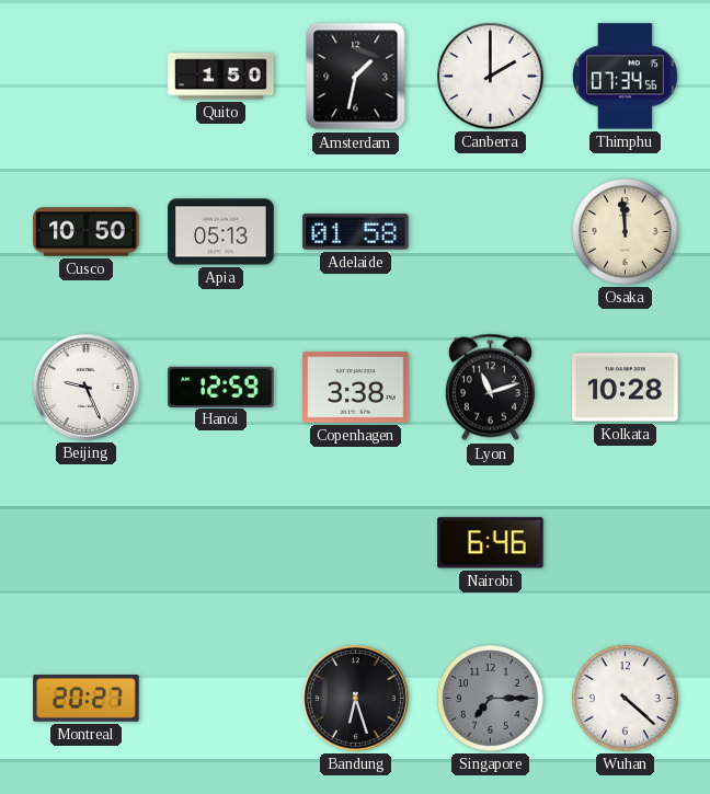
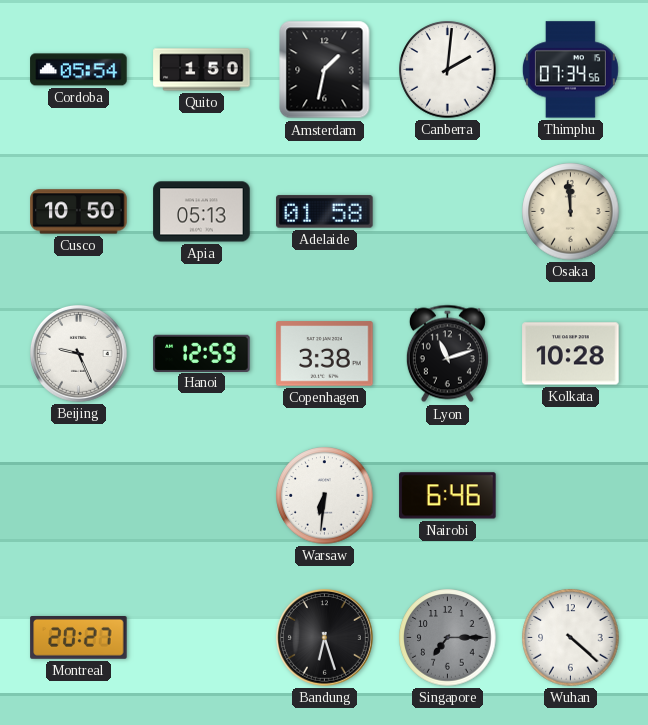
Cordoba: none -> 05:54
Canberra: 2:00 -> 2:01
Warsaw: none -> 6:31
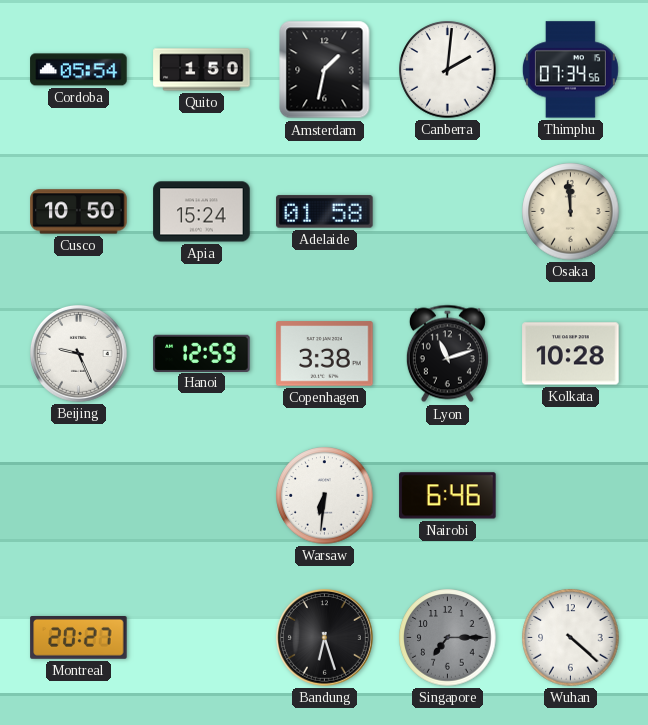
Apia: 05:13 -> 15:24
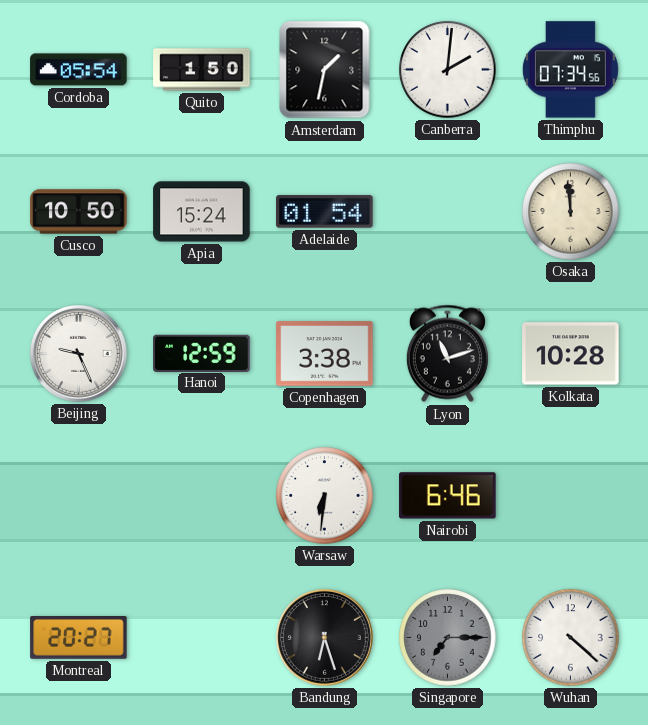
Adelaide: 01:58 -> 01:54
